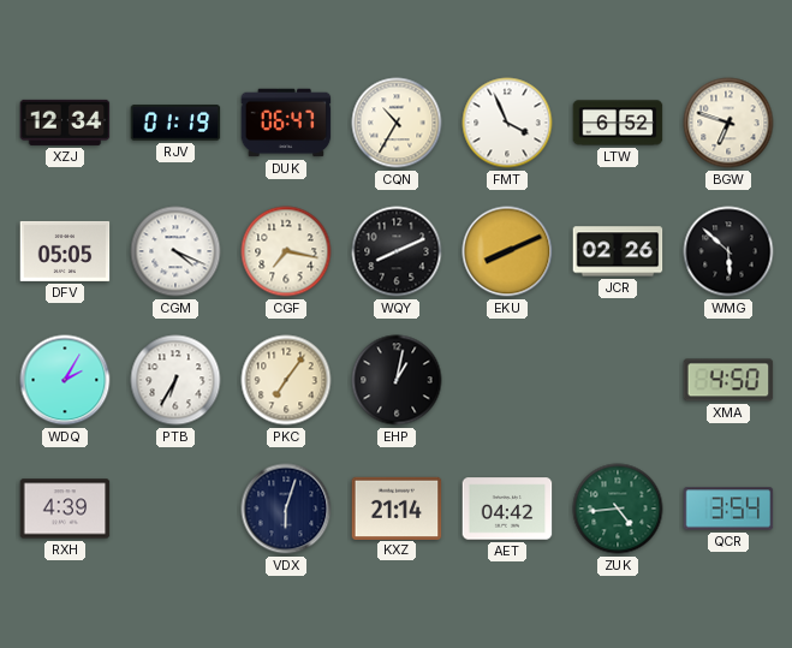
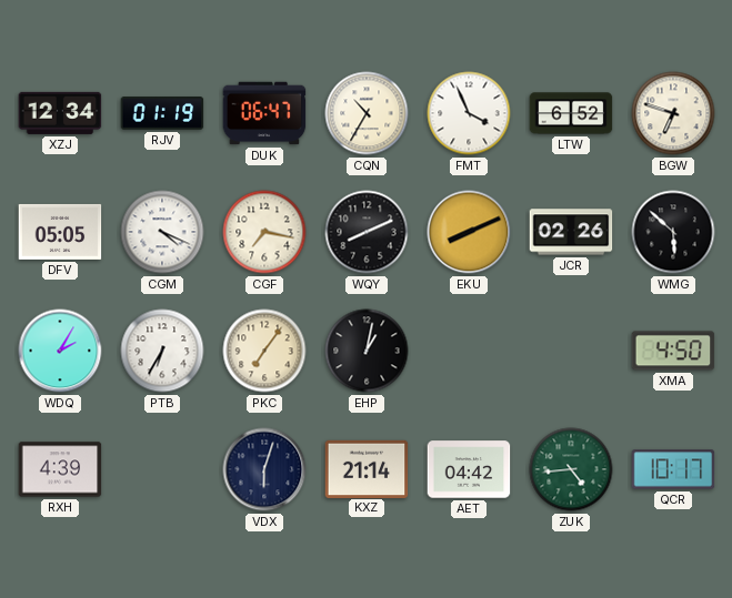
QCR: 3:54 -> 10:17
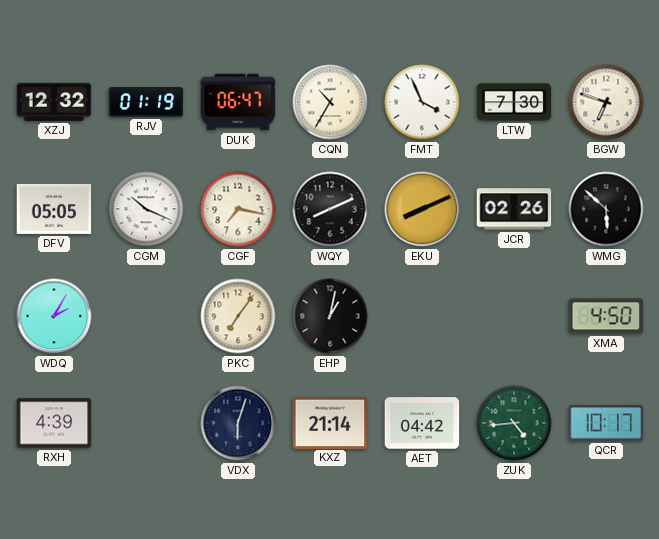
XZJ: 12:34 -> 12:32
LTW: 6:52 -> 7:30
CGM: 4:19 -> 10:19
PTB: 6:35 -> none
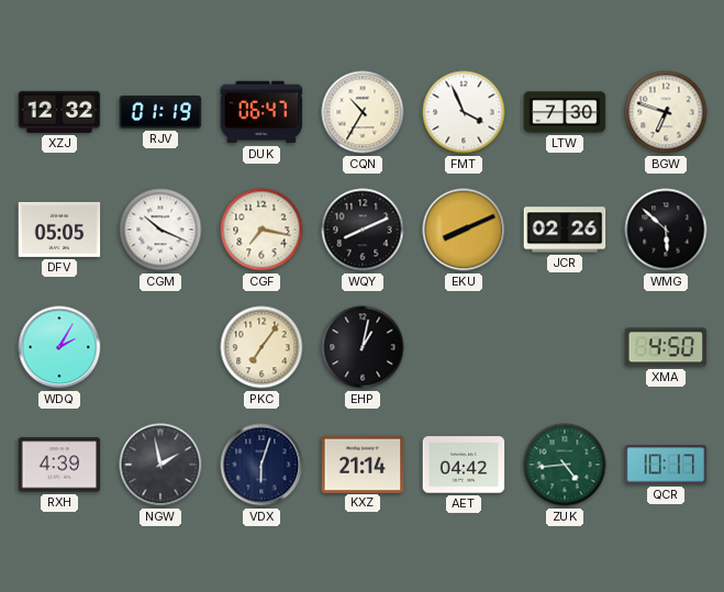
NGW: none -> 1:58
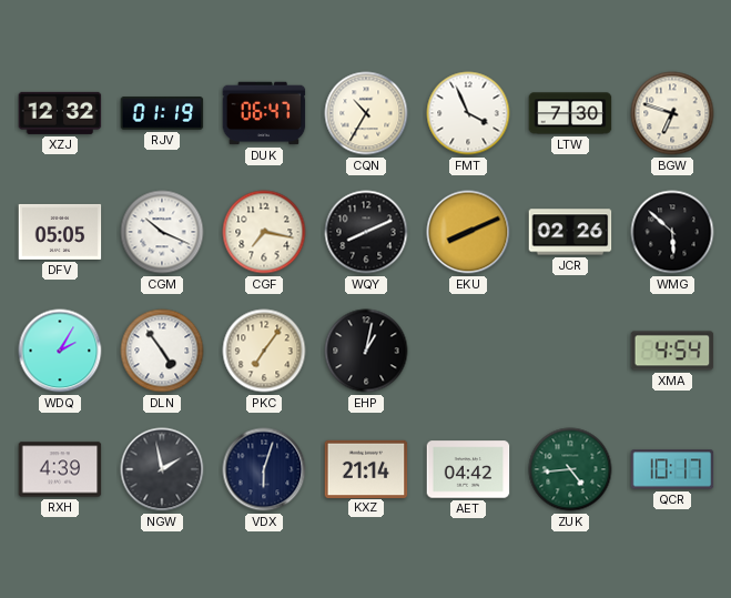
DLN: none -> 4:54
XMA: 4:50 -> 4:54
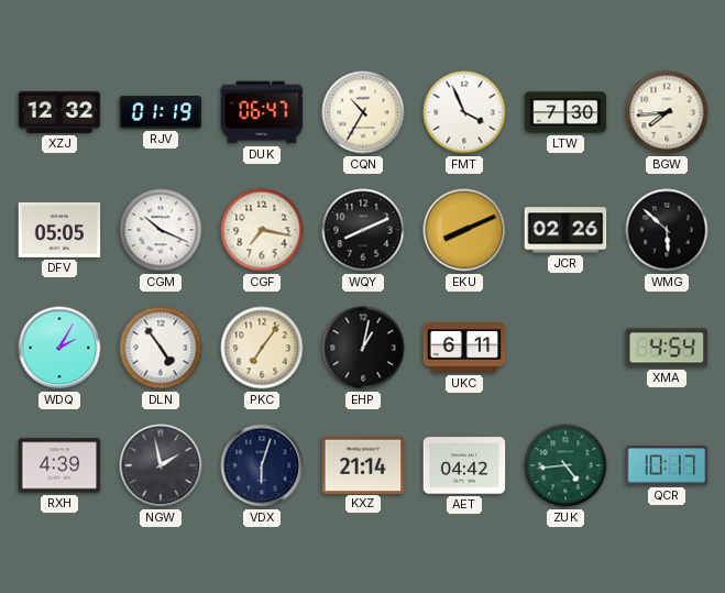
BGW: 6:48 -> 7:44
UKC: none -> 6:11
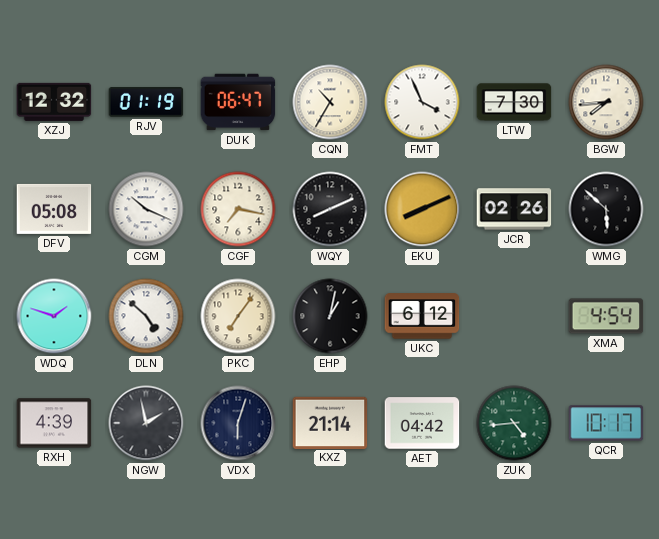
DFV: 05:05 -> 05:08
WDQ: 2:05 -> 1:48
DLN: 4:54 -> 4:52
UKC: 6:11 -> 6:12
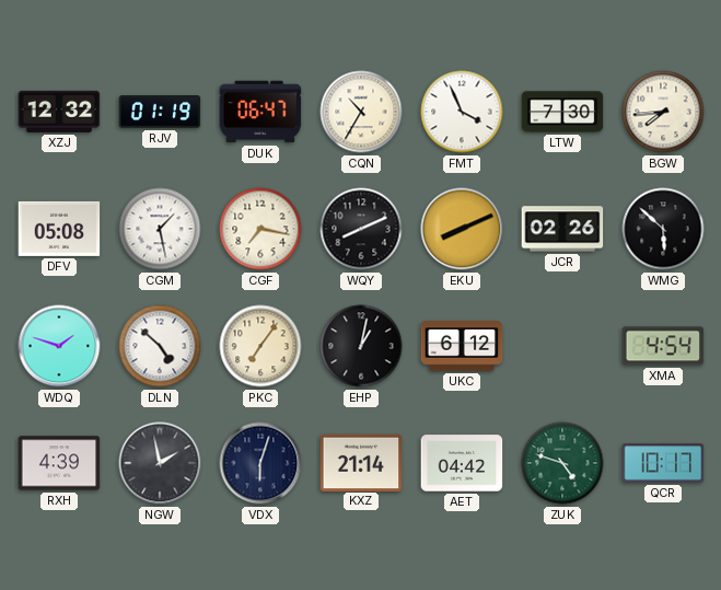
CGM: 10:19 -> 1:28
ZUK: 4:44 -> 4:48
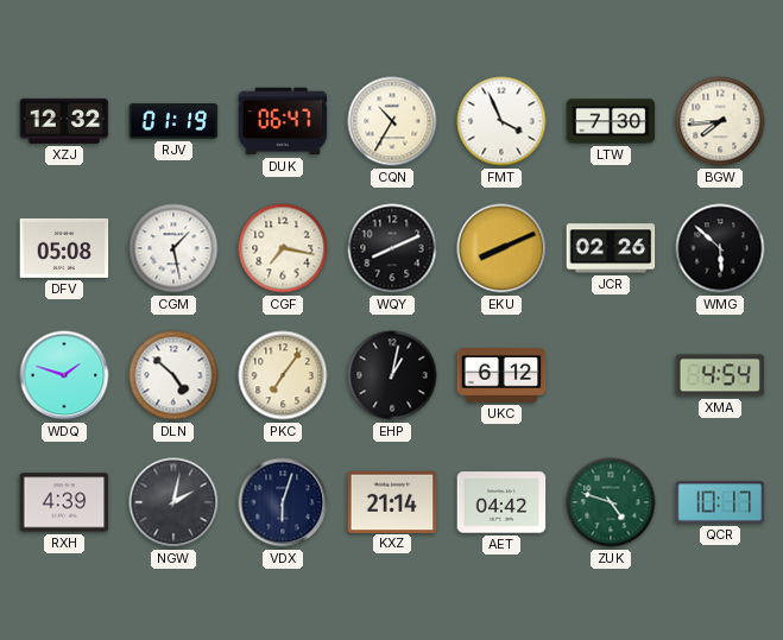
NGW: 1:58 -> 2:02
